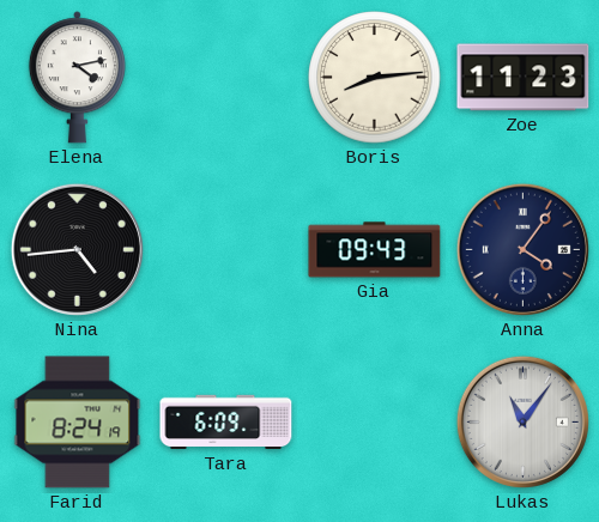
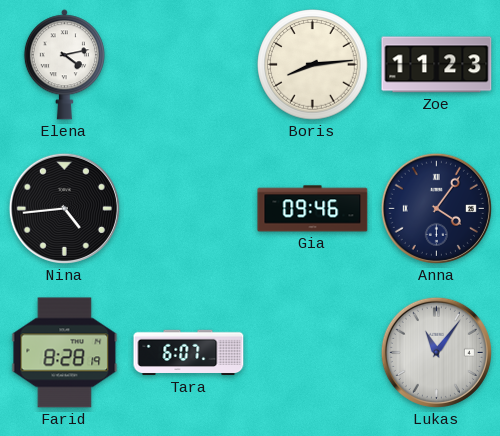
Gia: 09:43 -> 09:46
Farid: 8:24 -> 8:28
Tara: 6:09 -> 6:07
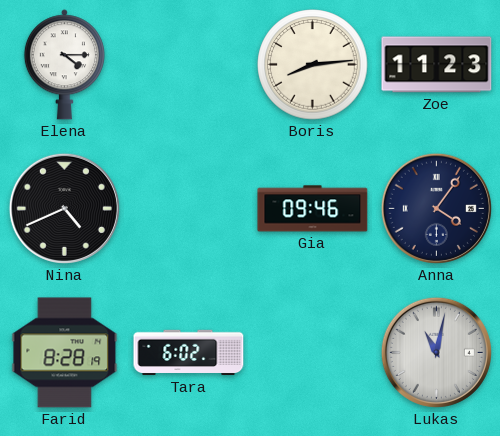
Elena: 4:13 -> 4:15
Nina: 4:44 -> 4:41
Tara: 6:07 -> 6:02
Lukas: 11:06 -> 11:02
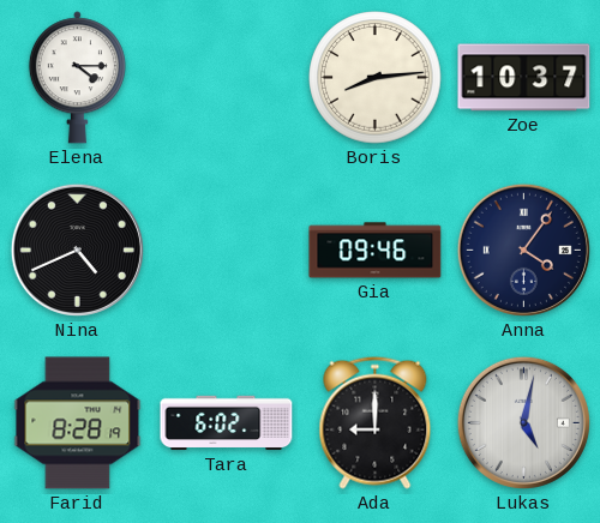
Zoe: 11:23 -> 10:37
Ada: none -> 9:00
Lukas: 11:02 -> 5:02
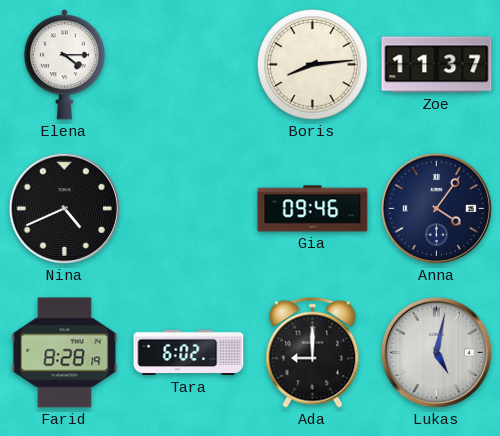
Zoe: 10:37 -> 11:37
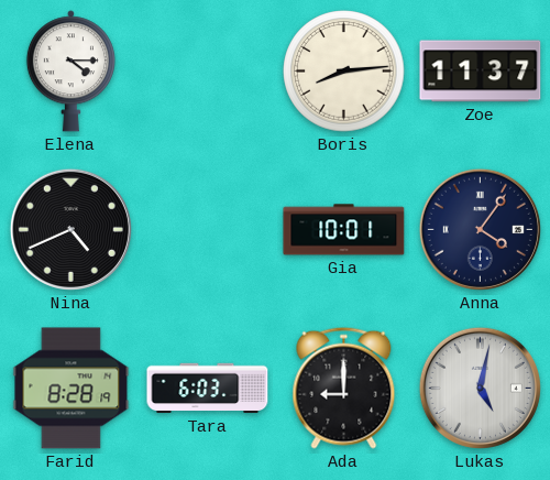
Gia: 09:46 -> 10:01
Tara: 6:02 -> 6:03
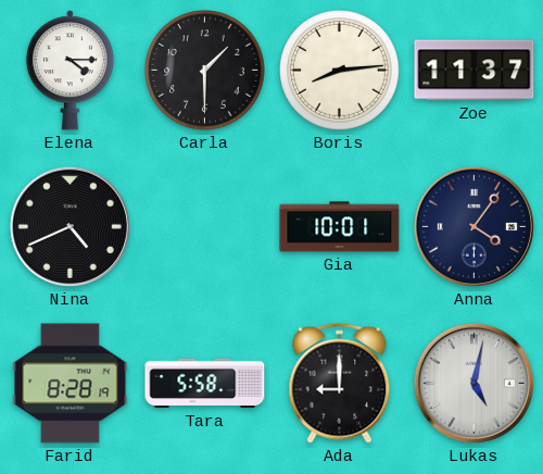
Carla: none -> 1:30
Tara: 6:03 -> 5:58
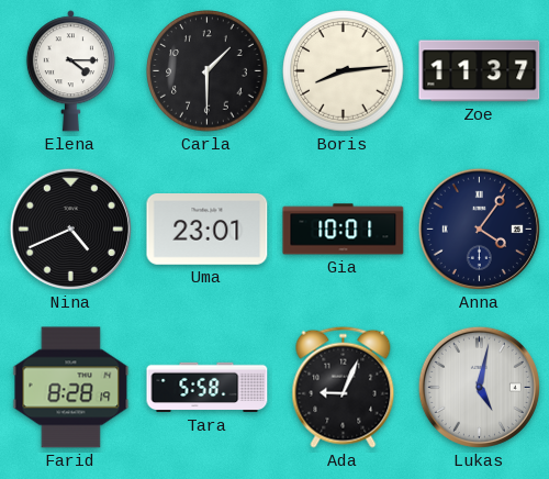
Uma: none -> 23:01
Ada: 9:00 -> 9:04
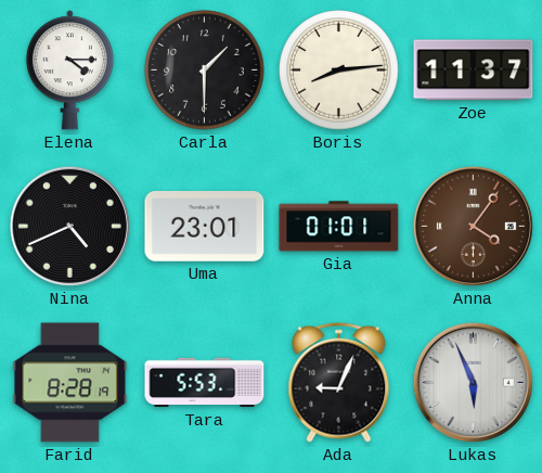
Gia: 10:01 -> 01:01
Anna dial: navy -> brown
Tara: 5:58 -> 5:53
Lukas: 5:02 -> 5:56
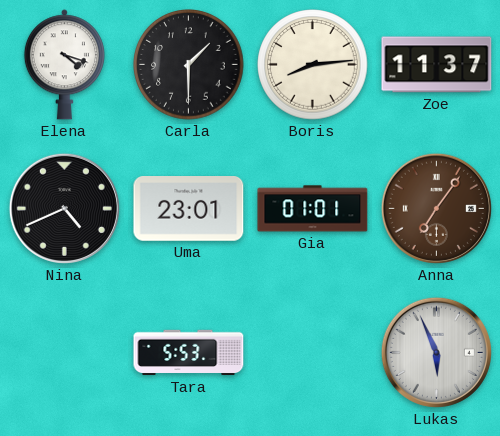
Elena: 4:15 -> 4:18
Anna: 4:06 -> 7:06
Farid: 8:28 -> none
Ada: 9:04 -> none
